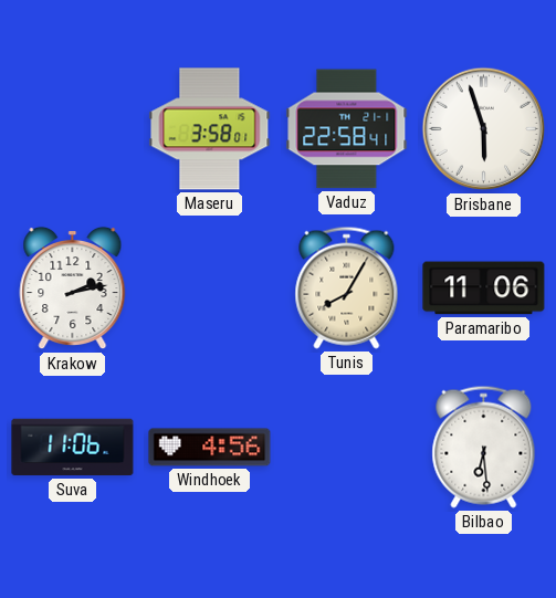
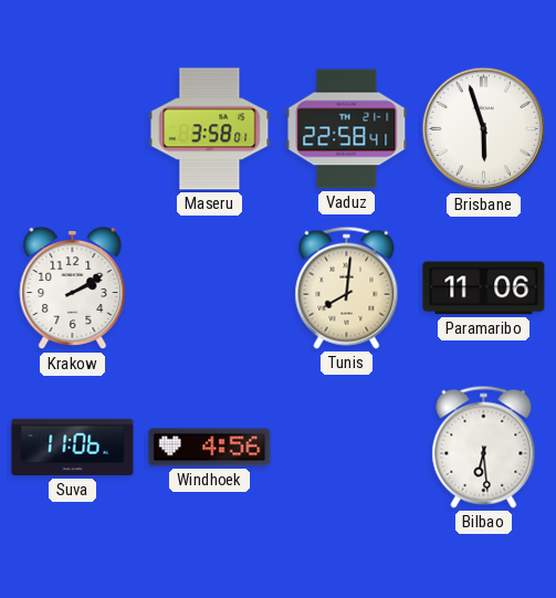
Krakow: 2:13 -> 2:10
Tunis: 8:05 -> 8:01
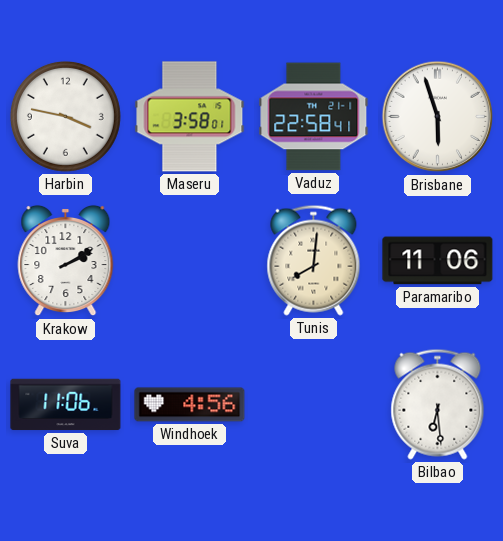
Harbin: none -> 3:47
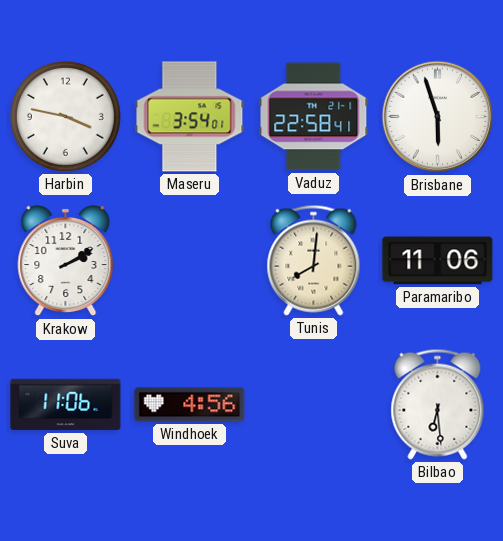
Maseru: 3:58 -> 3:54
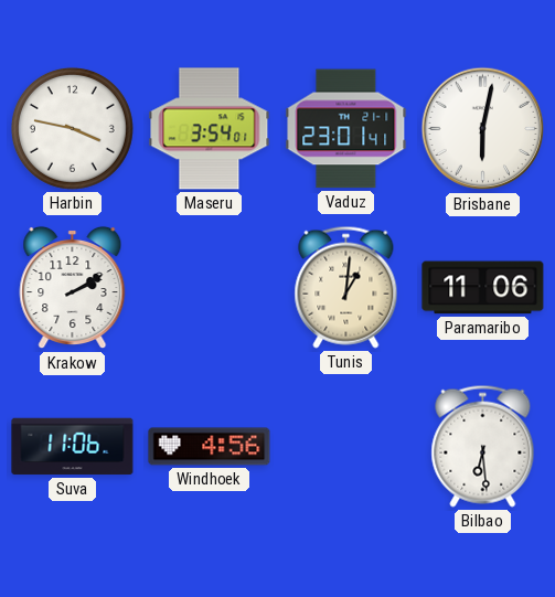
Vaduz: 22:58 -> 23:01
Brisbane: 5:57 -> 6:02
Tunis: 8:01 -> 1:01
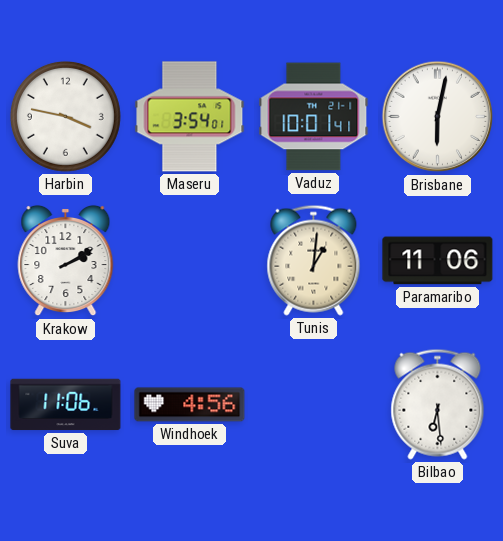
Vaduz: 23:01 -> 10:01
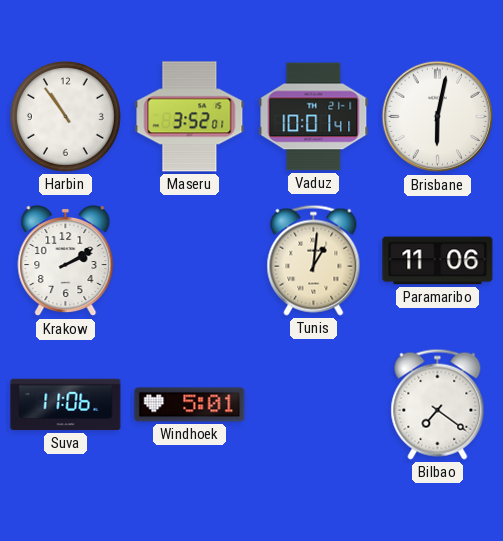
Harbin: 3:47 -> 10:54
Maseru: 3:54 -> 3:52
Windhoek: 4:56 -> 5:01
Bilbao: 6:29 -> 7:21
